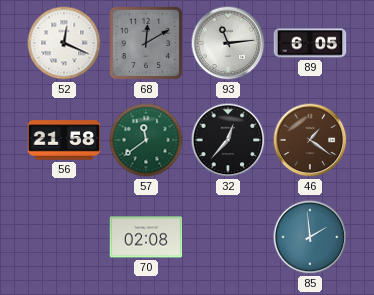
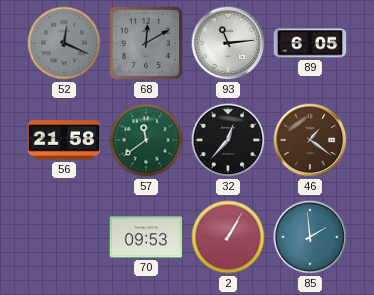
52 dial: white -> grey
70: 02:08 -> 09:53
2: none -> 1:05
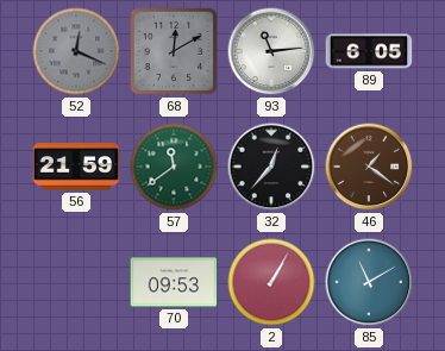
56: 21:58 -> 21:59
85: 1:59 -> 11:10
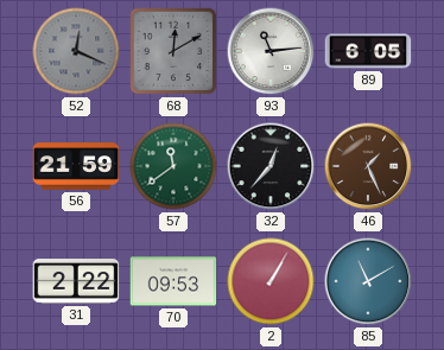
46: 1:21 -> 1:26
31: none -> 2:22
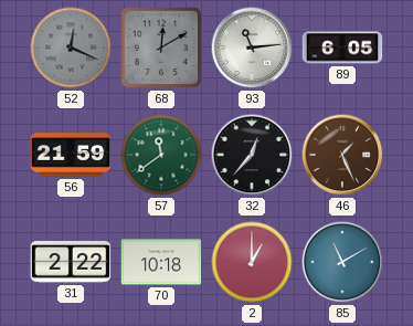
70: 09:53 -> 10:18
2: 1:05 -> 1:00
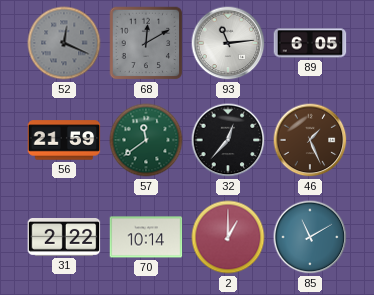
70: 10:18 -> 10:14
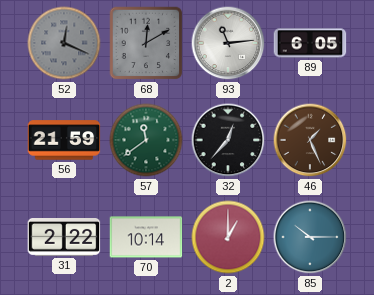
85: 11:10 -> 10:15
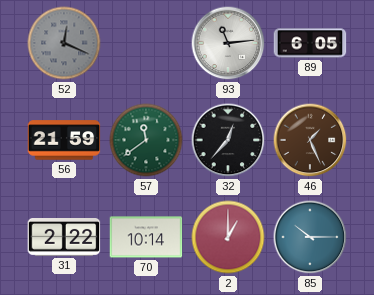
68: 12:10 -> none
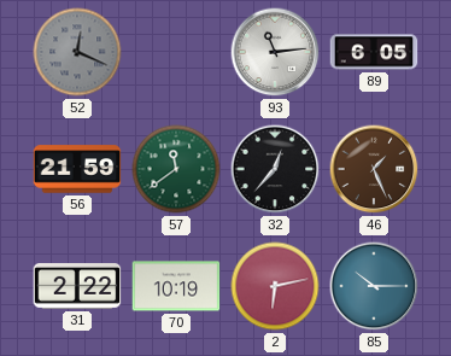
70: 10:14 -> 10:19
2: 1:00 -> 6:13
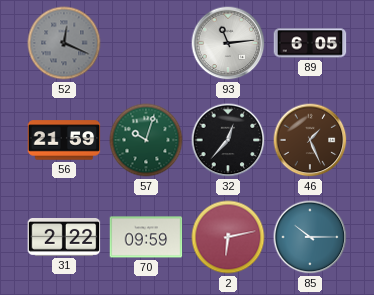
57: 11:39 -> 10:03
70: 10:19 -> 09:59
